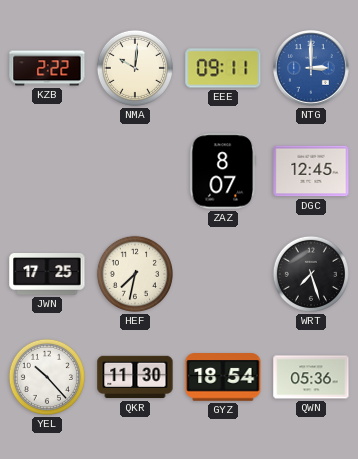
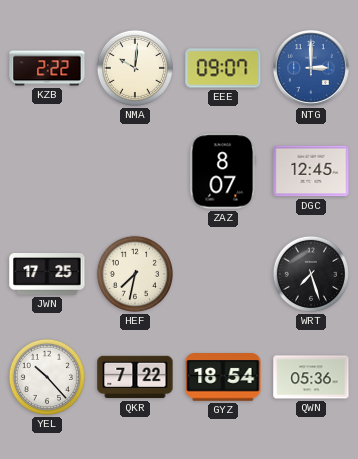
EEE: 09:11 -> 09:07
QKR: 11:30 -> 7:22
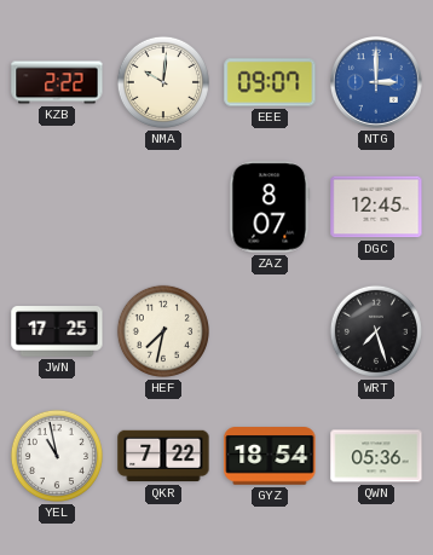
YEL: 10:23 -> 10:58
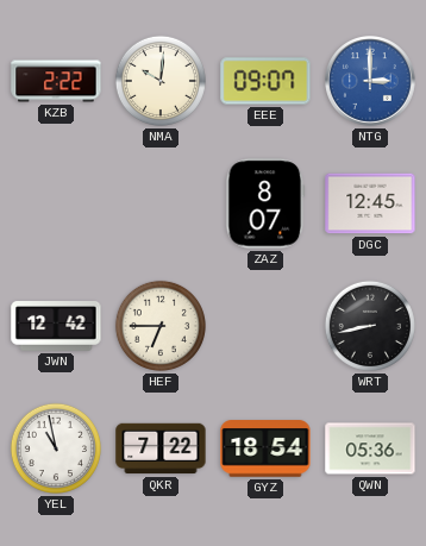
JWN: 17:25 -> 12:42
HEF: 7:32 -> 6:45
WRT: 7:27 -> 8:43
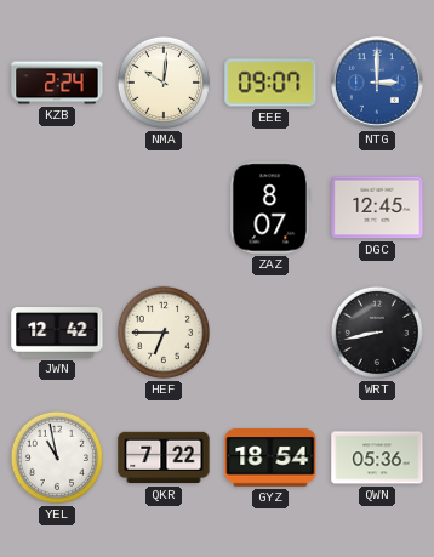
KZB: 2:22 -> 2:24
